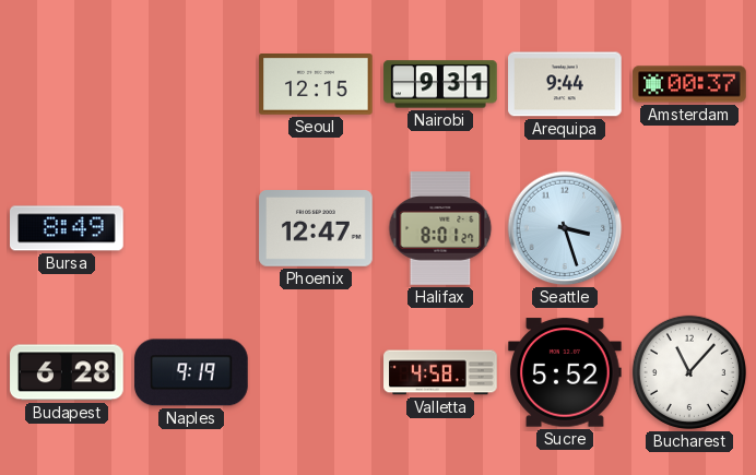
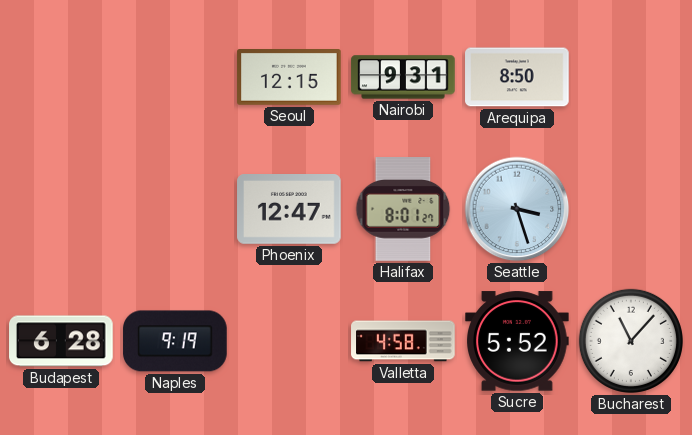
Arequipa: 9:44 -> 8:50
Amsterdam: 00:37 -> none
Bursa: 8:49 -> none
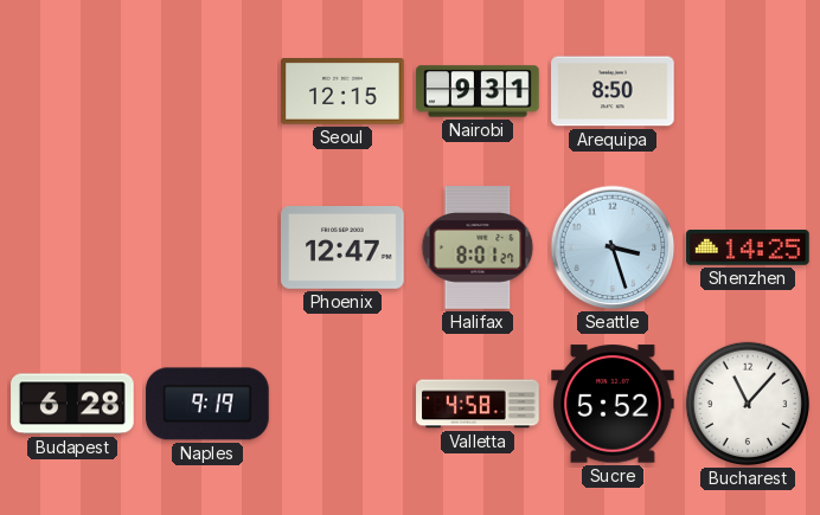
Shenzhen: none -> 14:25
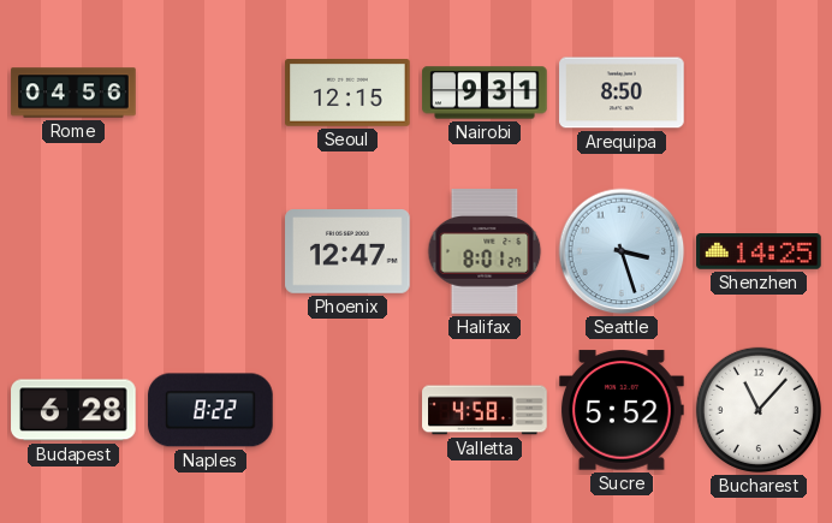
Rome: none -> 04:56
Naples: 9:19 -> 8:22
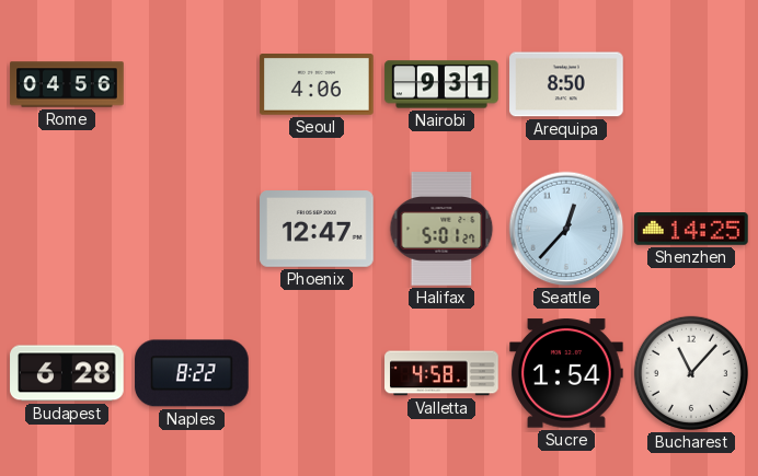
Seoul: 12:15 -> 4:06
Halifax: 8:01 -> 5:01
Seattle: 3:27 -> 12:37
Sucre: 5:52 -> 1:54
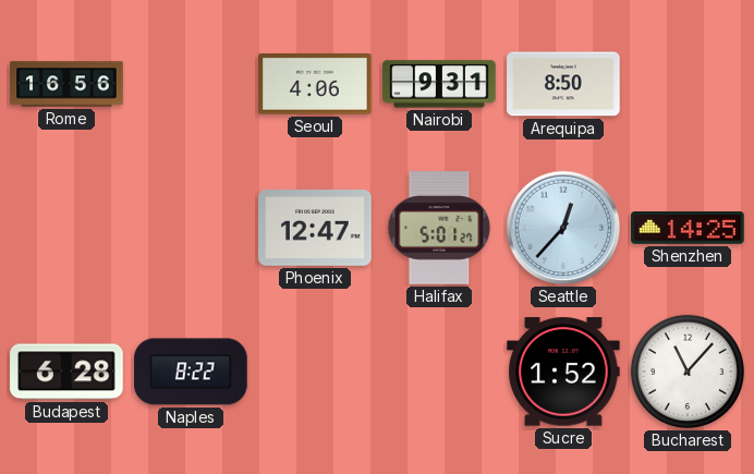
Rome: 04:56 -> 16:56
Valletta: 4:58 -> none
Sucre: 1:54 -> 1:52
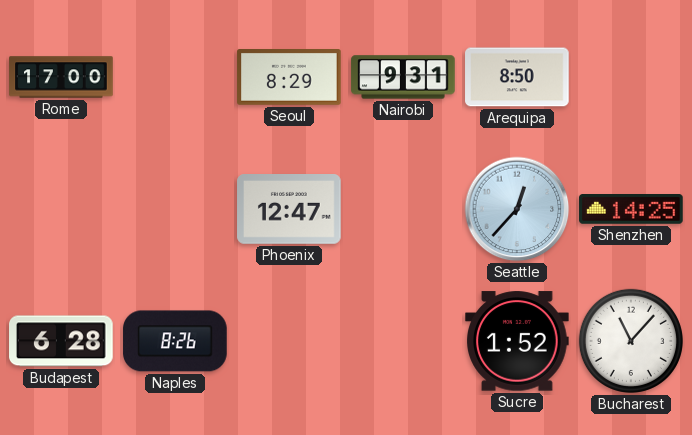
Rome: 16:56 -> 17:00
Seoul: 4:06 -> 8:29
Halifax: 5:01 -> none
Naples: 8:22 -> 8:26
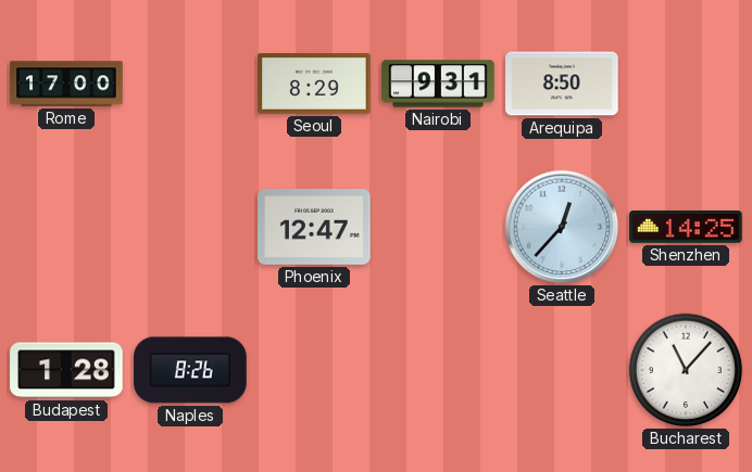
Budapest: 6:28 -> 1:28
Sucre: 1:52 -> none
